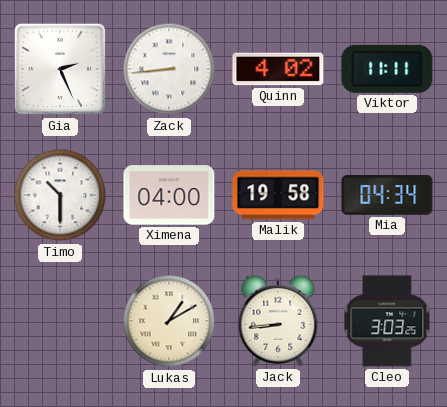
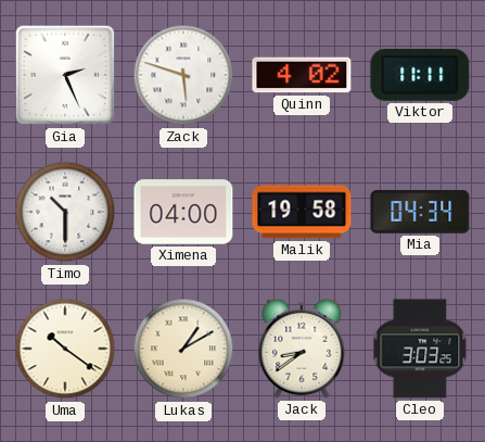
Zack: 8:44 -> 5:48
Uma: none -> 10:21
Jack: 8:44 -> 8:39
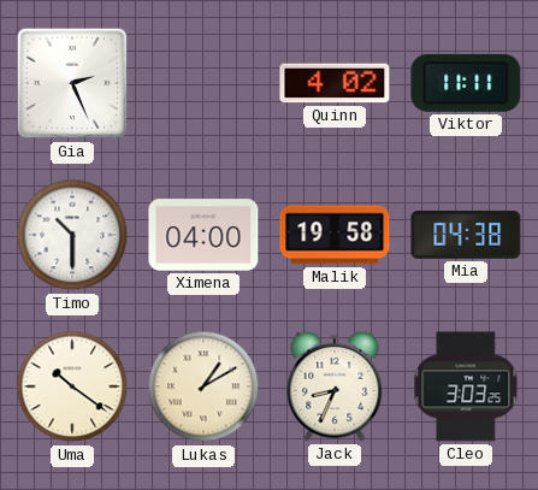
Zack: 5:48 -> none
Mia: 04:34 -> 04:38
Jack: 8:39 -> 8:34
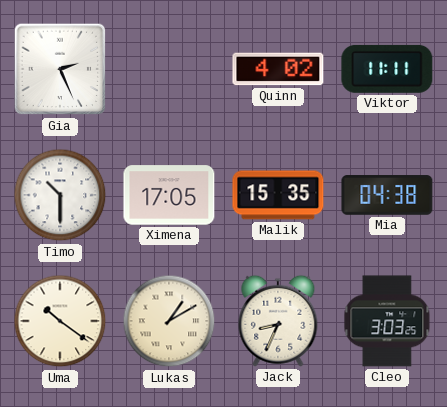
Ximena: 04:00 -> 17:05
Malik: 19:58 -> 15:35
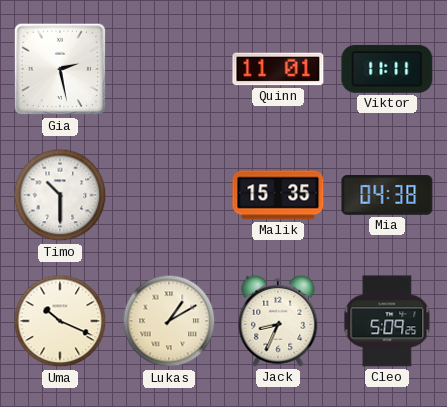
Gia: 2:26 -> 2:28
Quinn: 4:02 -> 11:01
Ximena: 17:05 -> none
Uma: 10:21 -> 10:19
Cleo: 3:03 -> 5:09
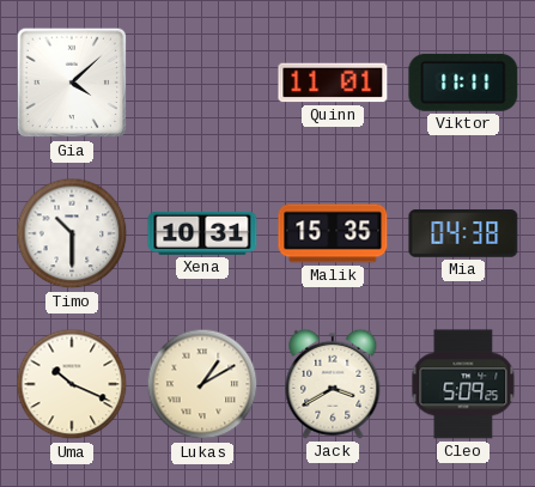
Gia: 2:28 -> 4:08
Xena: none -> 10:31
Jack: 8:34 -> 3:40
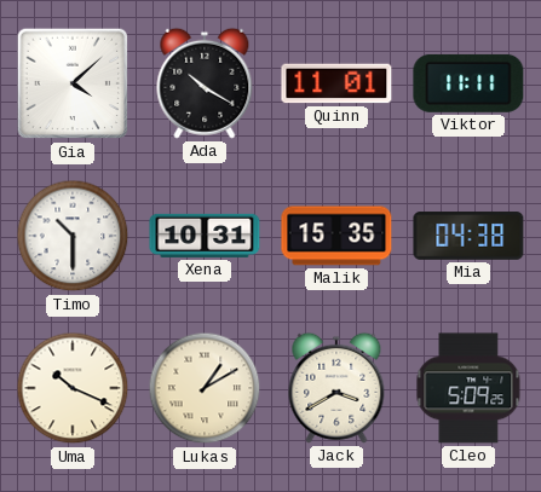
Ada: none -> 10:20
